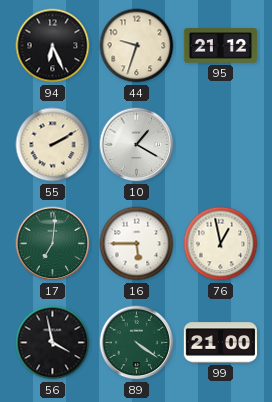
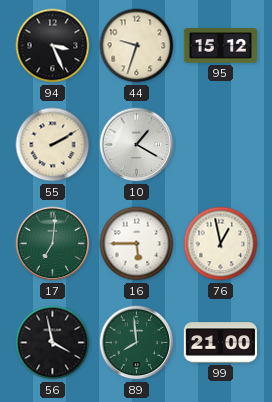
94: 6:26 -> 3:26
95: 21:12 -> 15:12
89: 4:21 -> 7:59
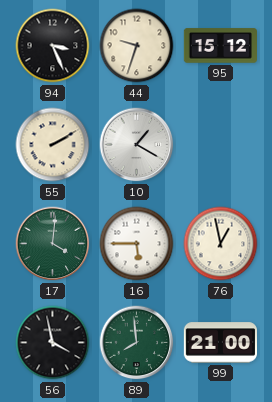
17: 7:01 -> 4:01
